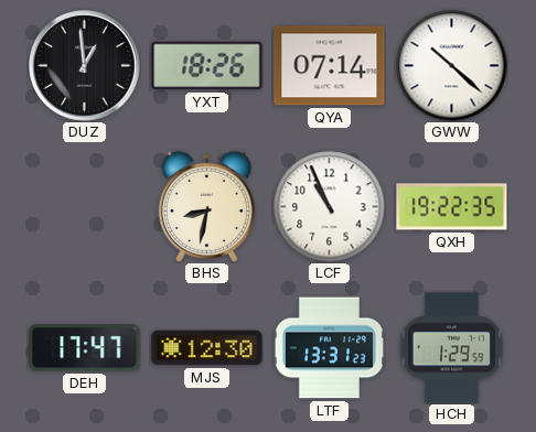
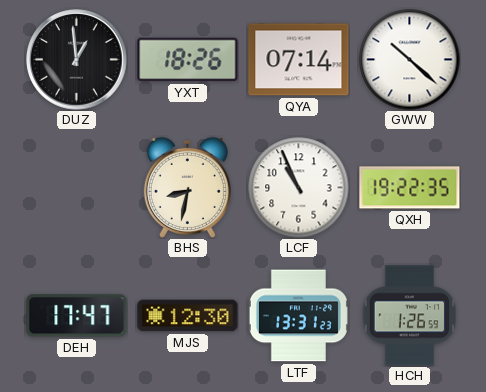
HCH: 1:29 -> 1:26
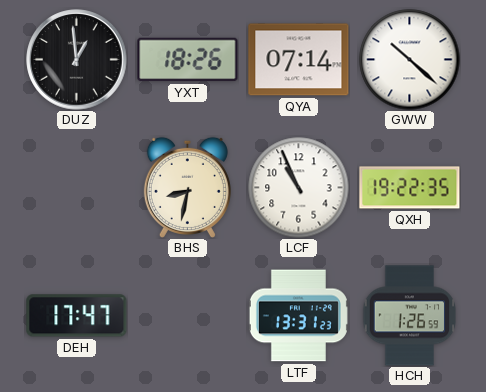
MJS: 12:30 -> none
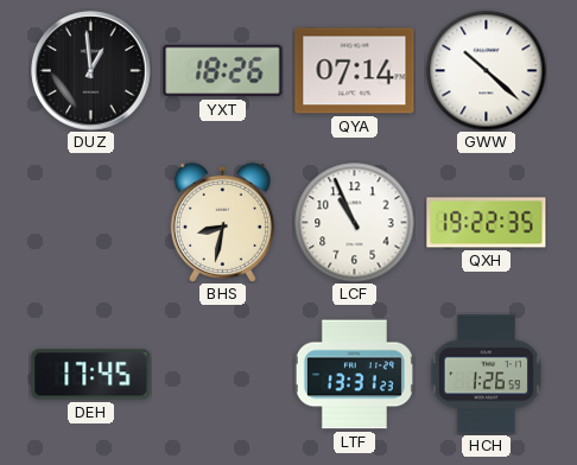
DEH: 17:47 -> 17:45
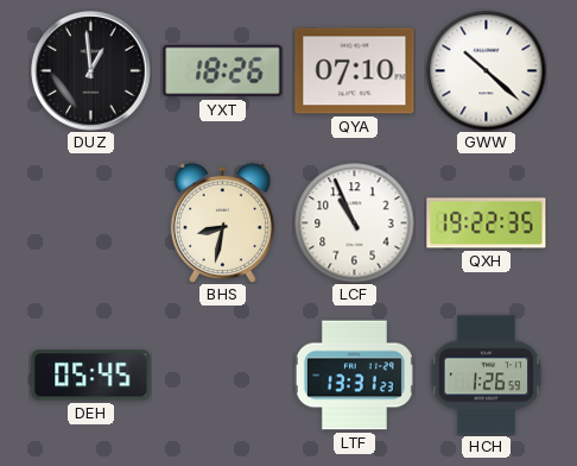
QYA: 07:14 -> 07:10
DEH: 17:45 -> 05:45
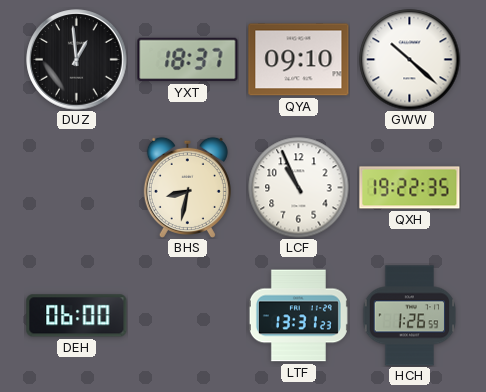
YXT: 18:26 -> 18:37
QYA: 07:10 -> 09:10
DEH: 05:45 -> 06:00
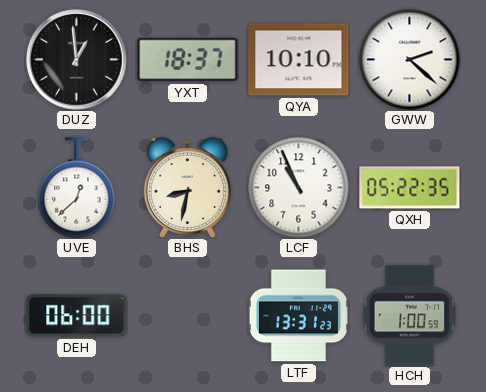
QYA: 09:10 -> 10:10
GWW: 10:22 -> 2:22
UVE: none -> 12:38
QXH: 19:22 -> 05:22
HCH: 1:26 -> 1:00
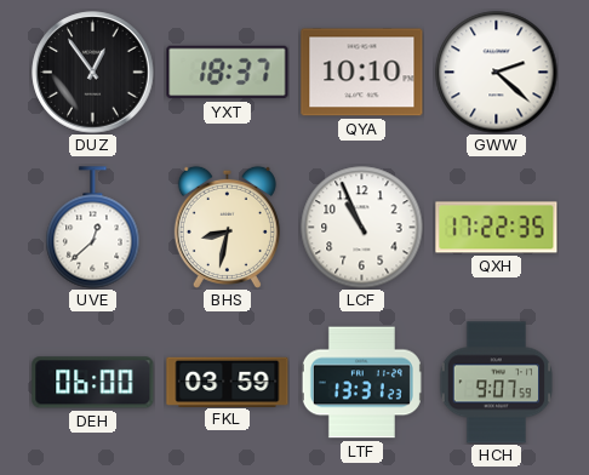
DUZ: 12:59 -> 12:54
QXH: 05:22 -> 17:22
FKL: none -> 03:59
HCH: 1:00 -> 9:07
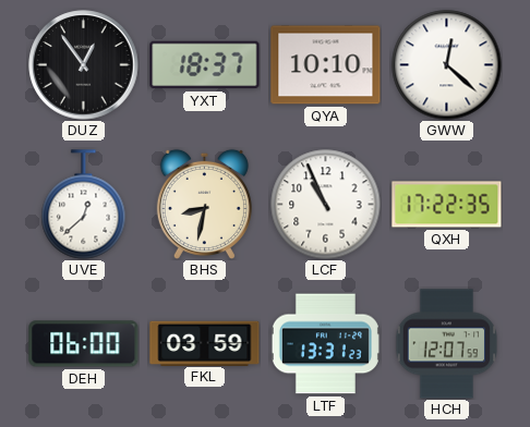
GWW: 2:22 -> 12:22
HCH: 9:07 -> 12:07
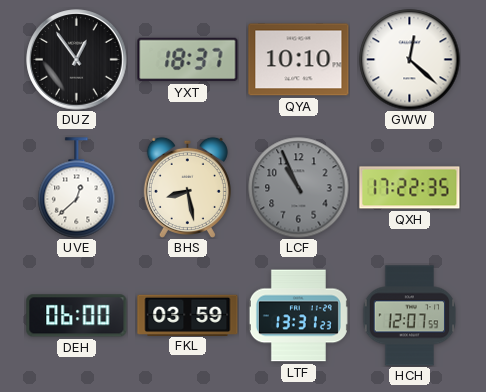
BHS: 8:32 -> 8:28
LCF dial: white -> grey
